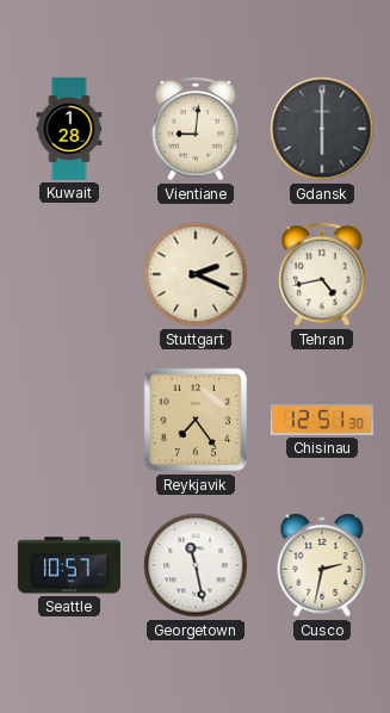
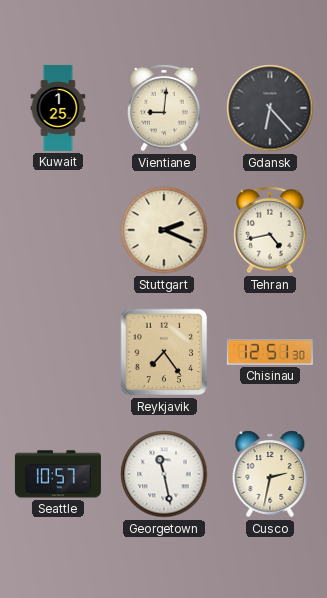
Kuwait: 1:28 -> 1:25
Gdansk: 6:00 -> 6:23
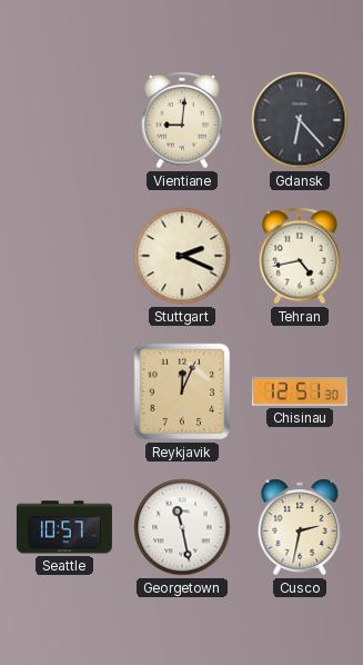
Kuwait: 1:25 -> none
Reykjavik: 7:24 -> 12:04
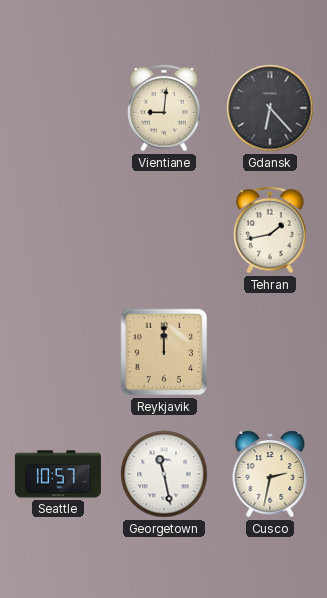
Stuttgart: 2:19 -> none
Tehran: 4:43 -> 1:43
Reykjavik: 12:04 -> 12:00
Chisinau: 12:51 -> none
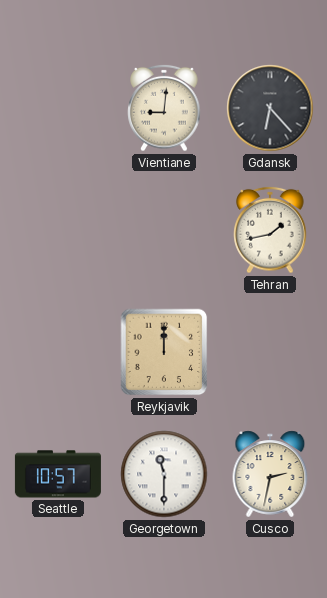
Georgetown: 11:28 -> 11:30
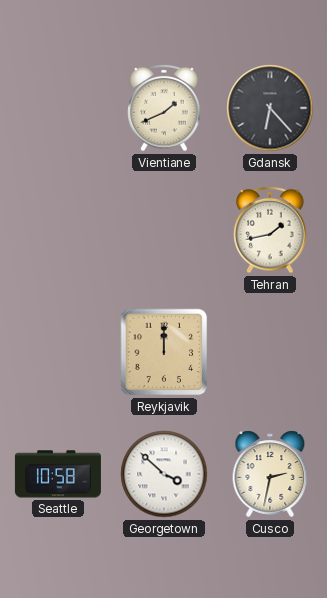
Vientiane: 9:01 -> 1:41
Seattle: 10:57 -> 10:58
Georgetown: 11:30 -> 3:52
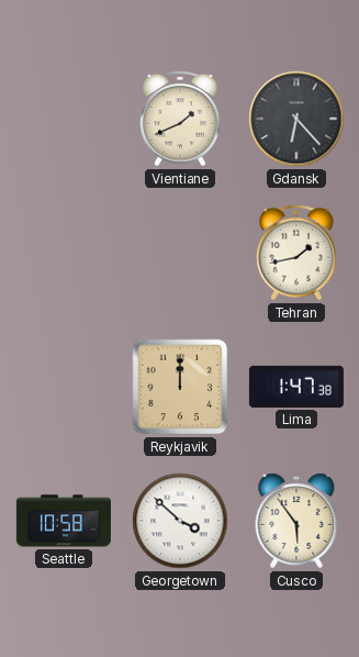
Lima: none -> 1:47
Cusco: 2:32 -> 5:54
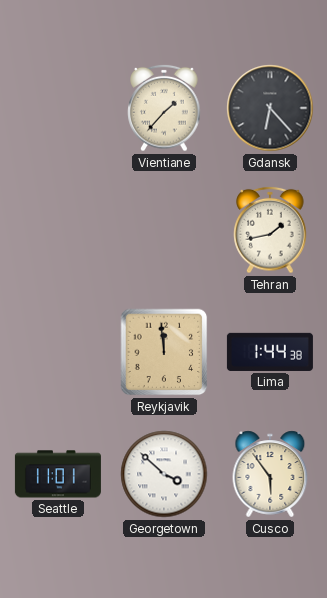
Vientiane: 1:41 -> 1:37
Reykjavik: 12:00 -> 11:59
Lima: 1:47 -> 1:44
Seattle: 10:58 -> 11:01
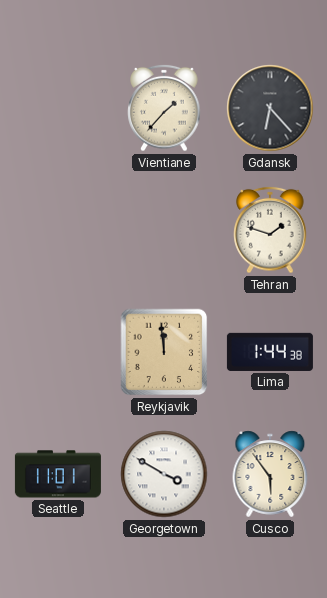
Tehran: 1:43 -> 1:48
Georgetown: 3:52 -> 3:50
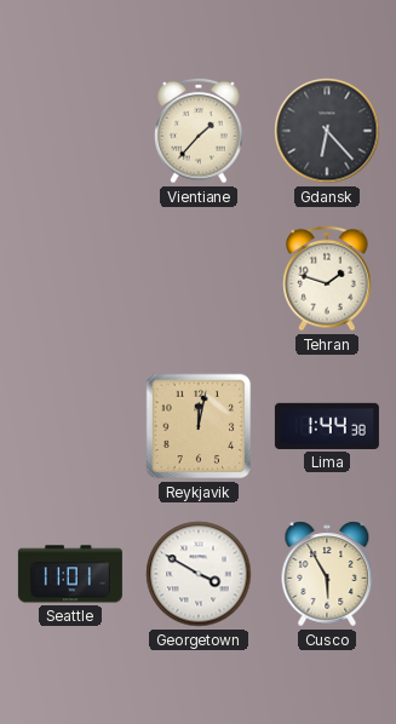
Reykjavik: 11:59 -> 12:02
Cusco: 5:54 -> 5:55
